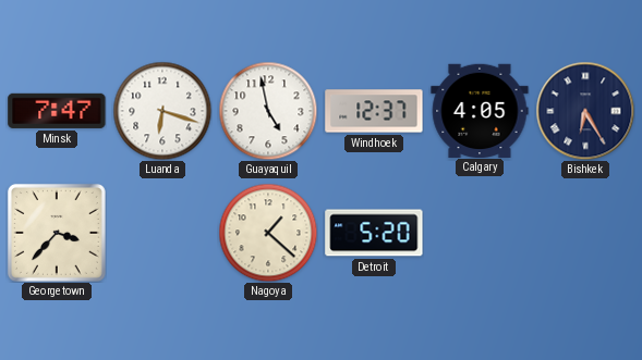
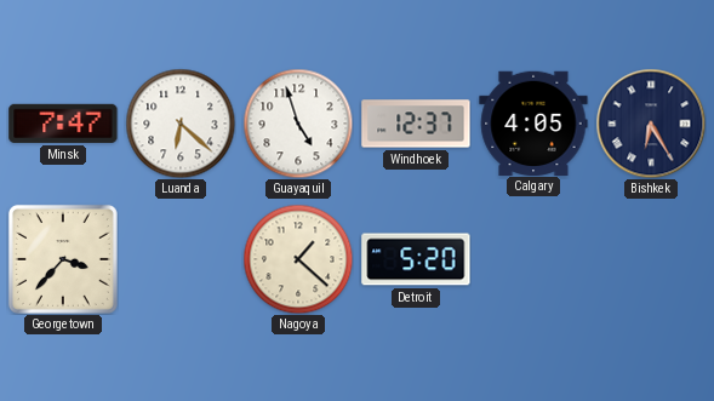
Luanda: 6:18 -> 6:22
Guayaquil: 4:58 -> 4:57
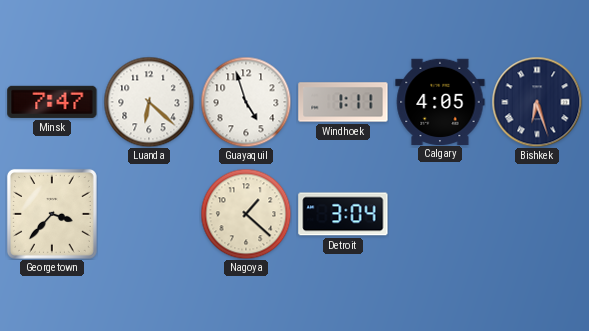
Windhoek: 12:37 -> 1:11
Bishkek: 6:25 -> 6:27
Detroit: 5:20 -> 3:04
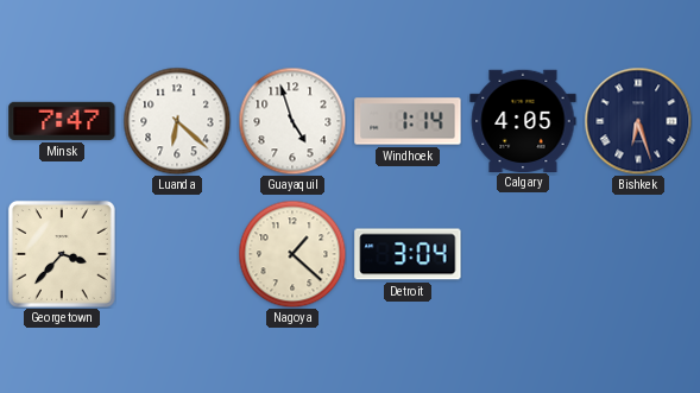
Windhoek: 1:11 -> 1:14
